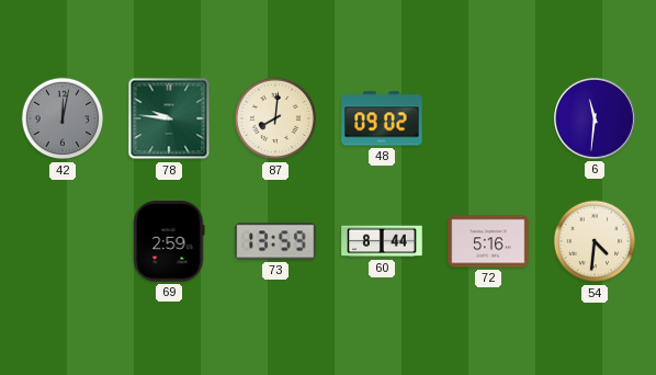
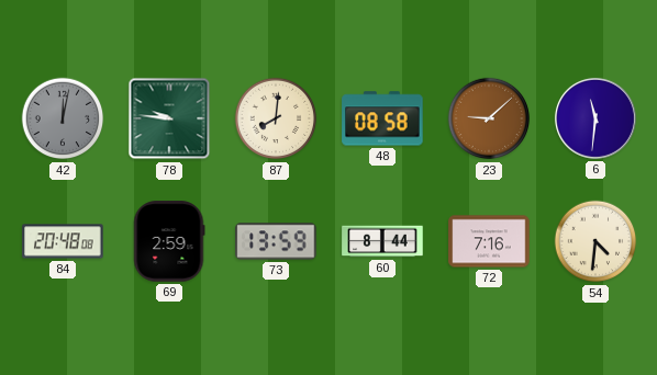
48: 09:02 -> 08:58
23: none -> 9:08
84: none -> 20:48
72: 5:16 -> 7:16
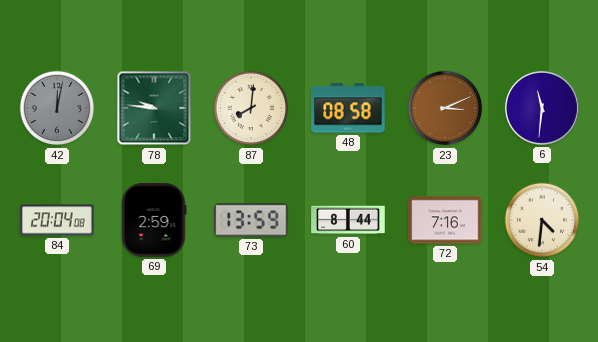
23: 9:08 -> 3:11
84: 20:48 -> 20:04
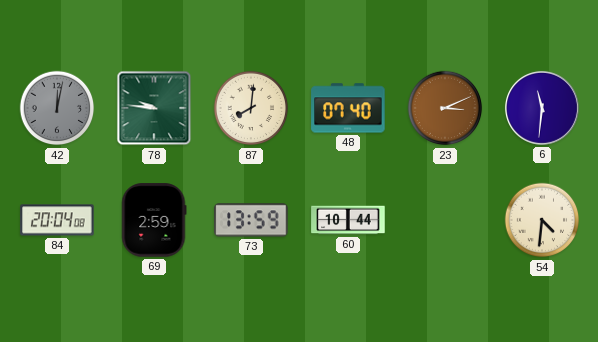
48: 08:58 -> 07:40
60: 8:44 -> 10:44
72: 7:16 -> none
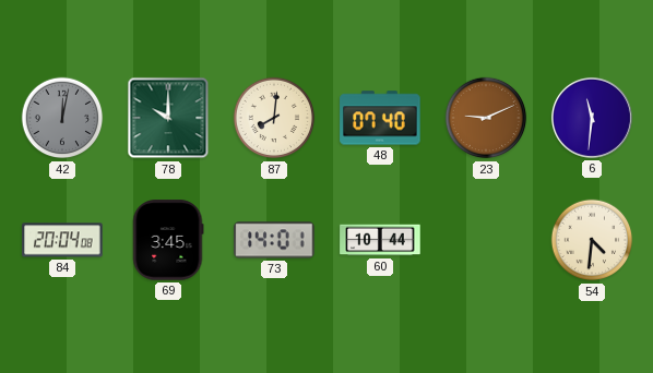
78: 9:46 -> 10:00
23: 3:11 -> 9:11
69: 2:59 -> 3:45
73: 13:59 -> 14:01
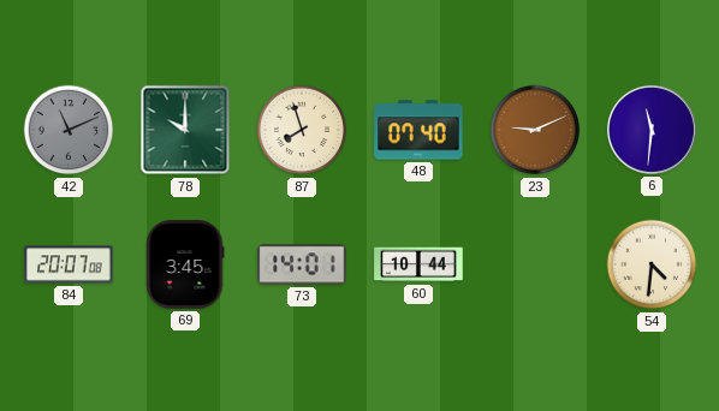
42: 12:02 -> 11:11
87: 8:01 -> 7:57
84: 20:04 -> 20:07
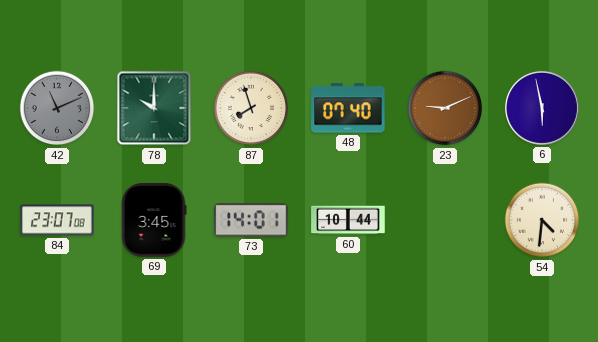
6: 11:31 -> 5:58
84: 20:07 -> 23:07
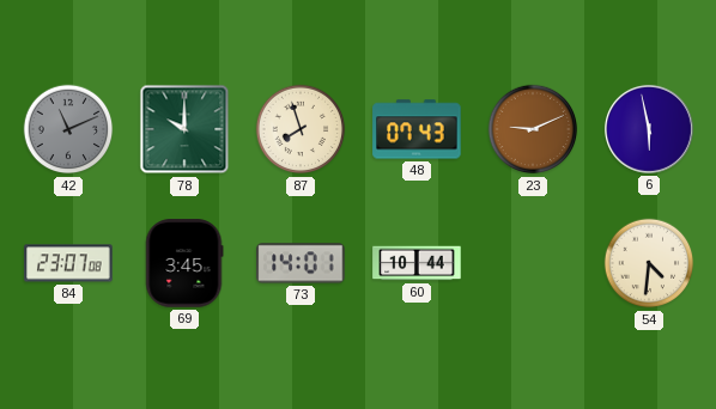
48: 07:40 -> 07:43
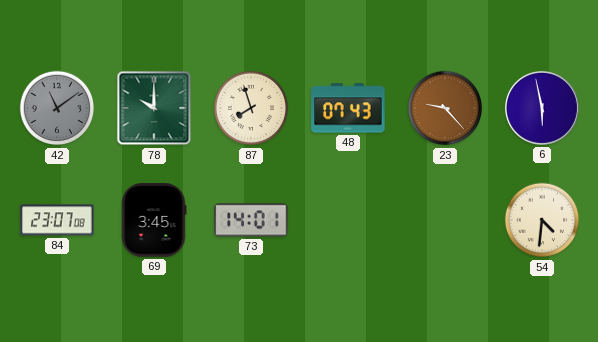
42: 11:11 -> 11:09
23: 9:11 -> 9:23
60: 10:44 -> none
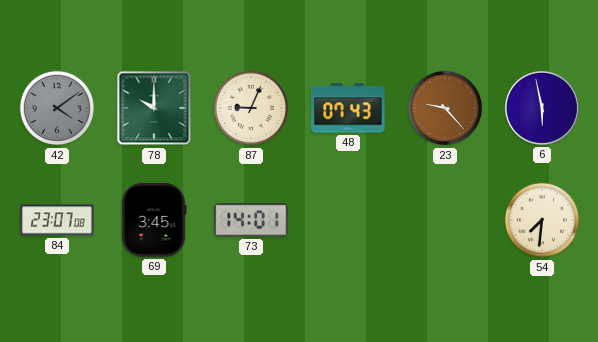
42: 11:09 -> 4:09
87: 7:57 -> 9:04
54: 4:31 -> 7:31
